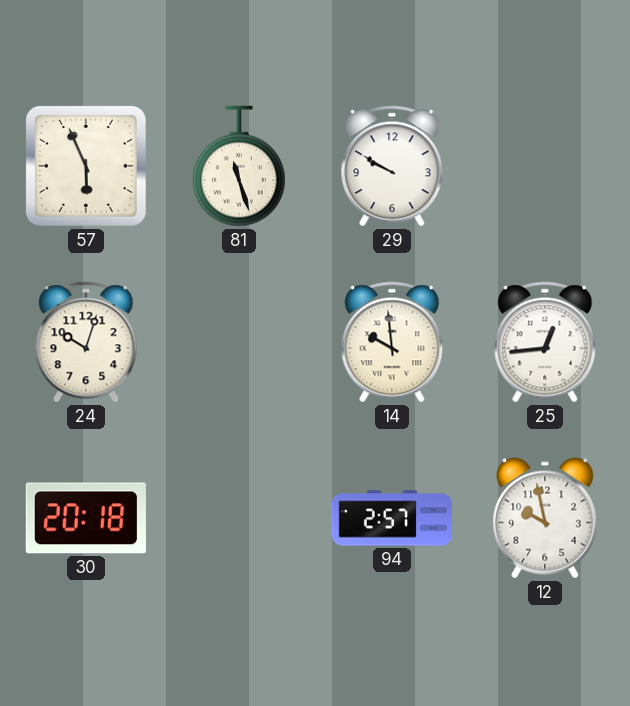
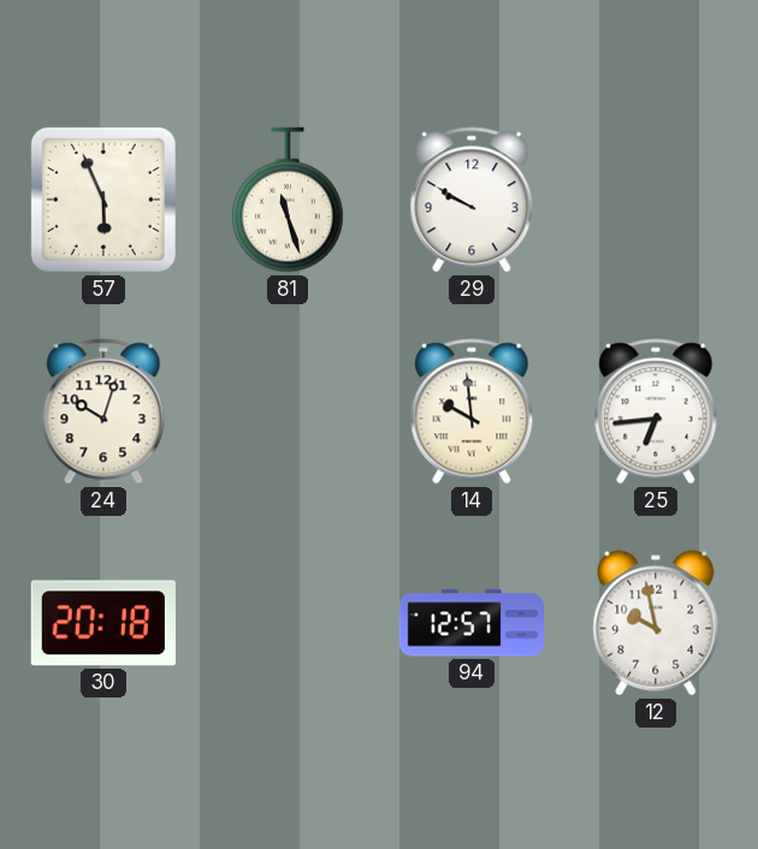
25: 12:44 -> 6:44
94: 2:57 -> 12:57
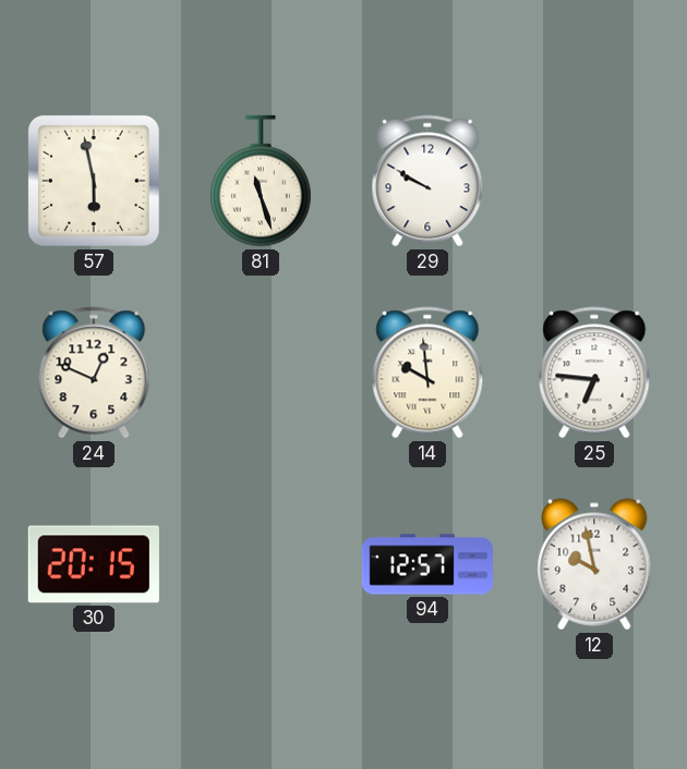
57: 5:56 -> 5:58
24: 10:03 -> 12:49
25: 6:44 -> 6:46
30: 20:18 -> 20:15
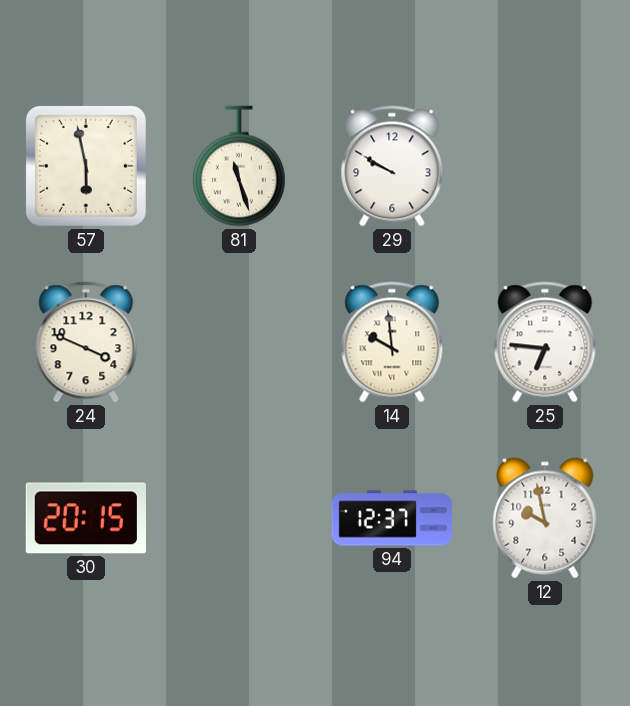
24: 12:49 -> 3:49
94: 12:57 -> 12:37
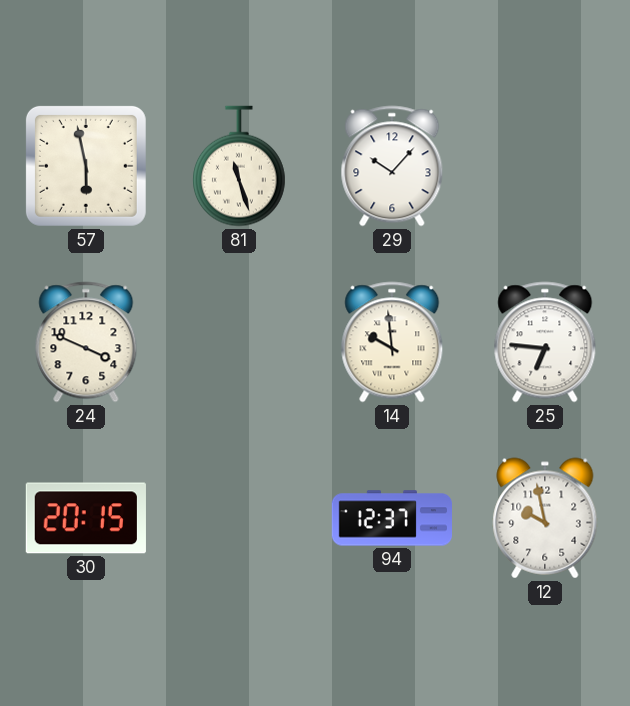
29: 9:50 -> 10:07
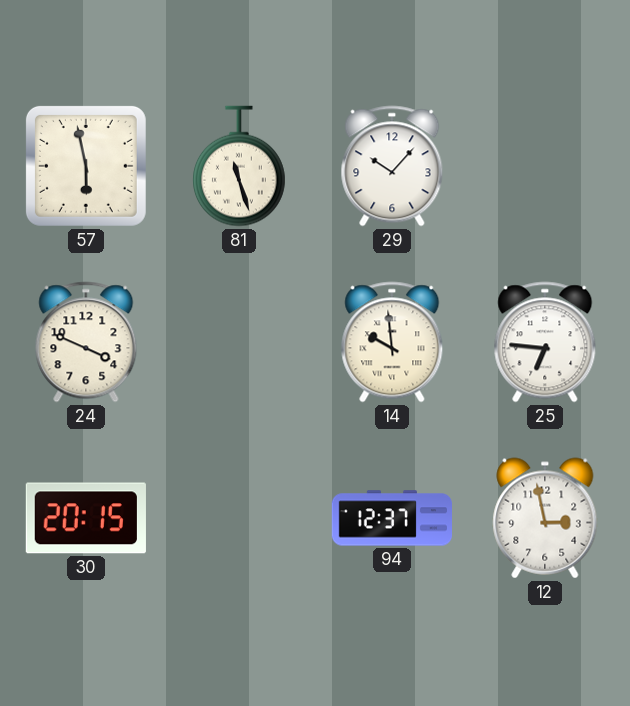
12: 9:58 -> 2:58
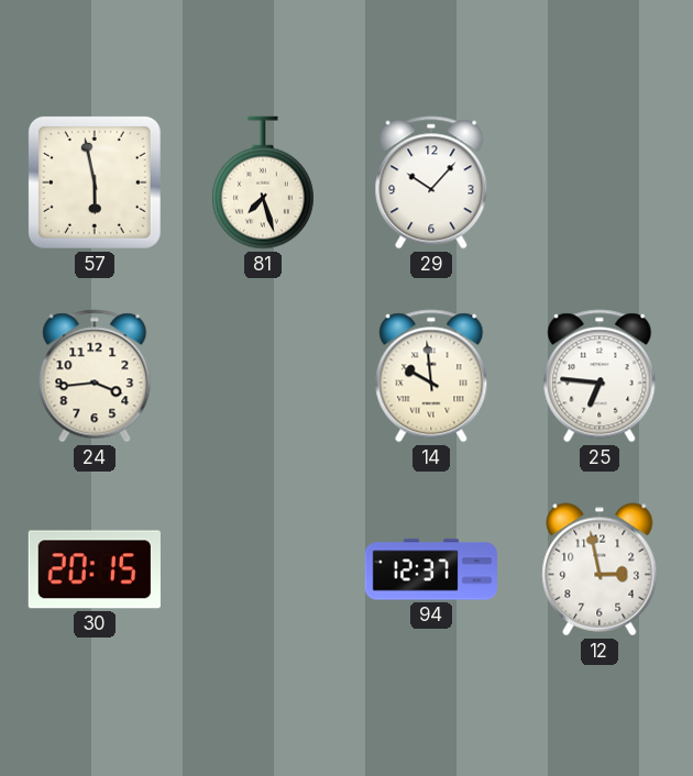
81: 11:27 -> 7:27
24: 3:49 -> 3:44
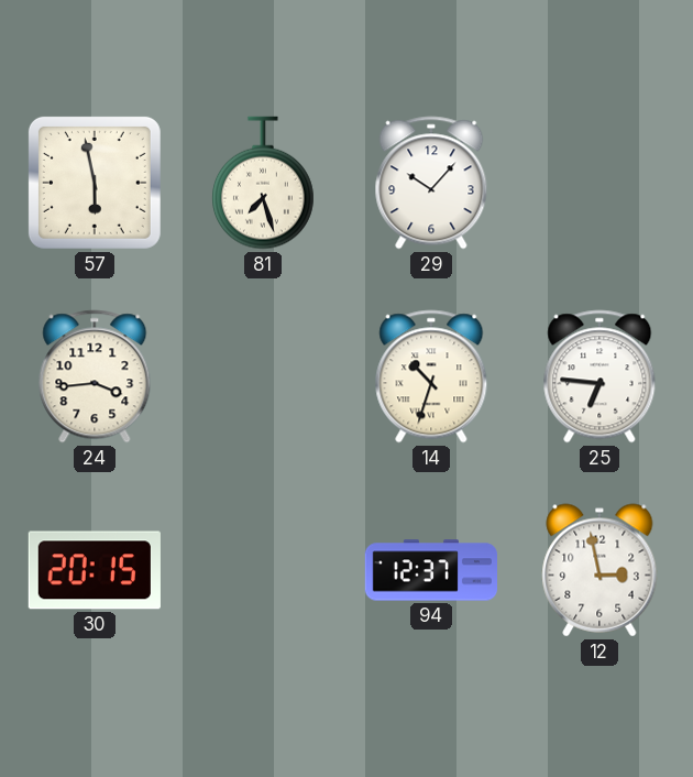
14: 9:59 -> 10:33
